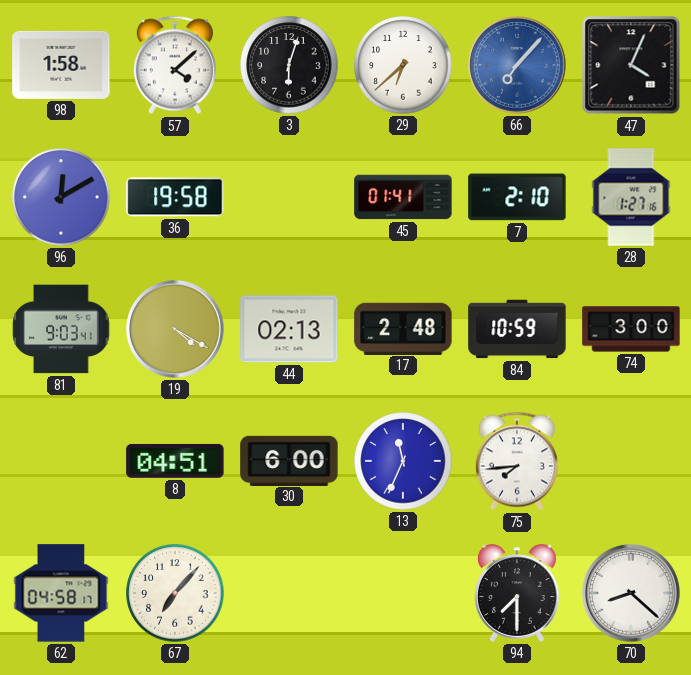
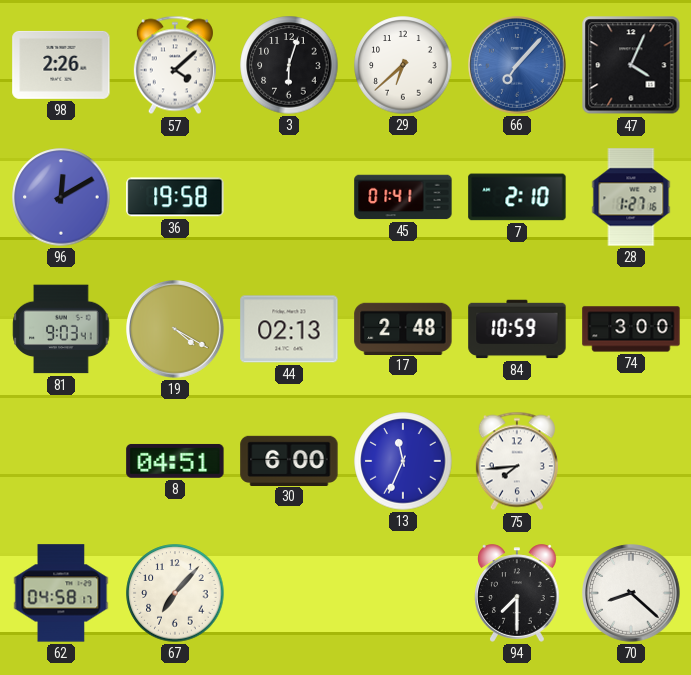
98: 1:58 -> 2:26
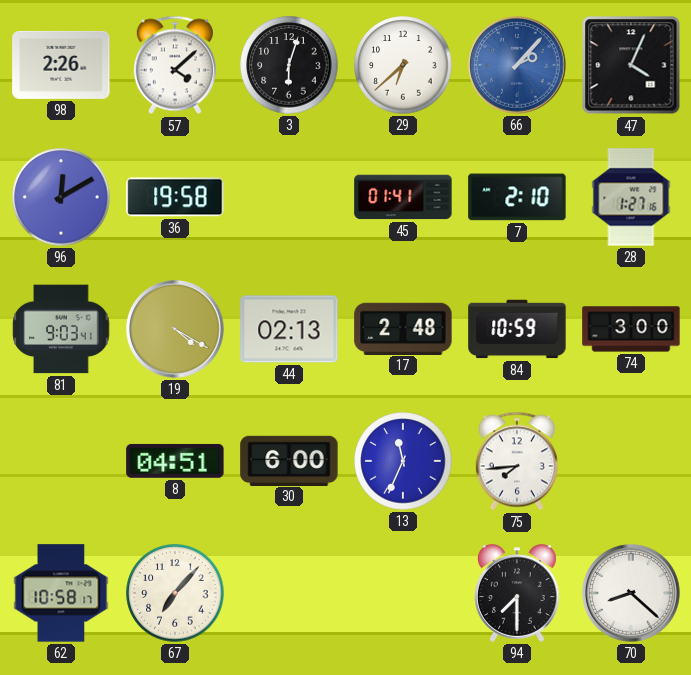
66: 7:07 -> 2:07
62: 04:58 -> 10:58
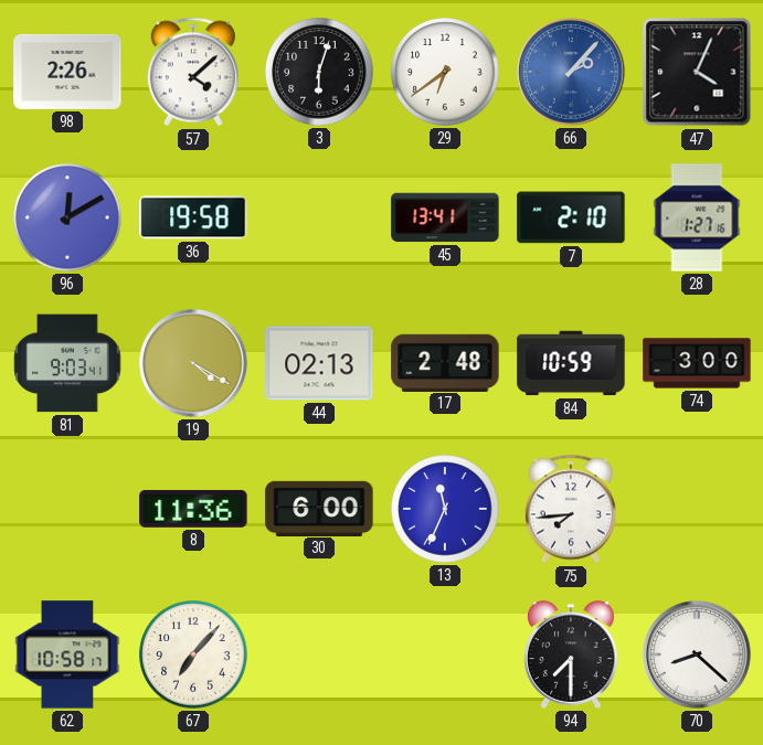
29: 6:38 -> 6:39
45: 01:41 -> 13:41
8: 04:51 -> 11:36
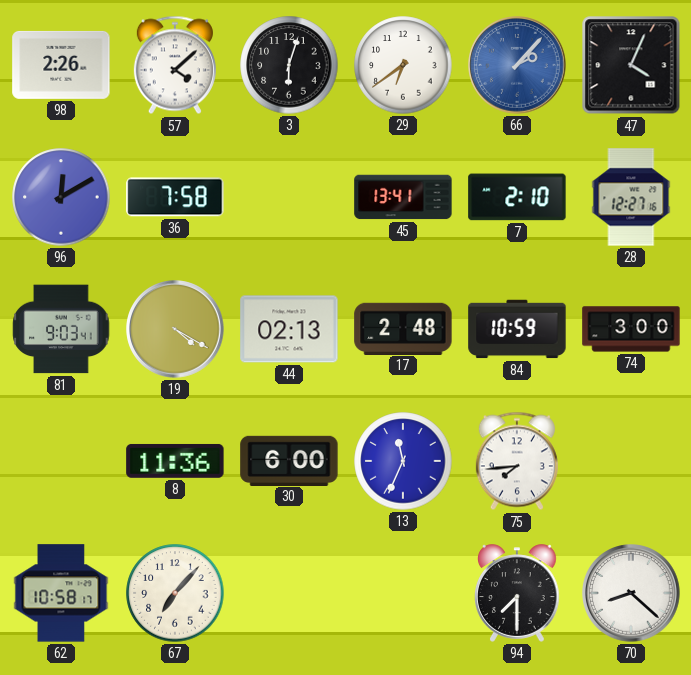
36: 19:58 -> 7:58
28: 1:27 -> 12:27
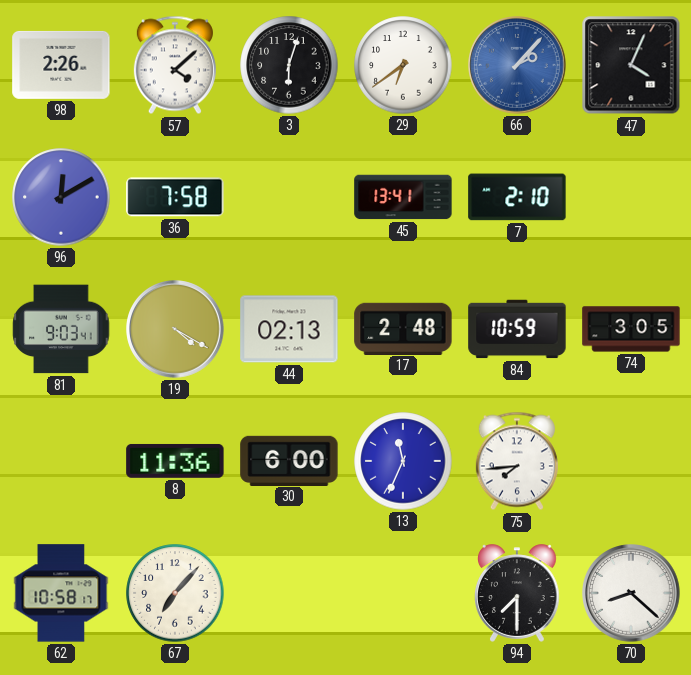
28: 12:27 -> none
74: 3:00 -> 3:05
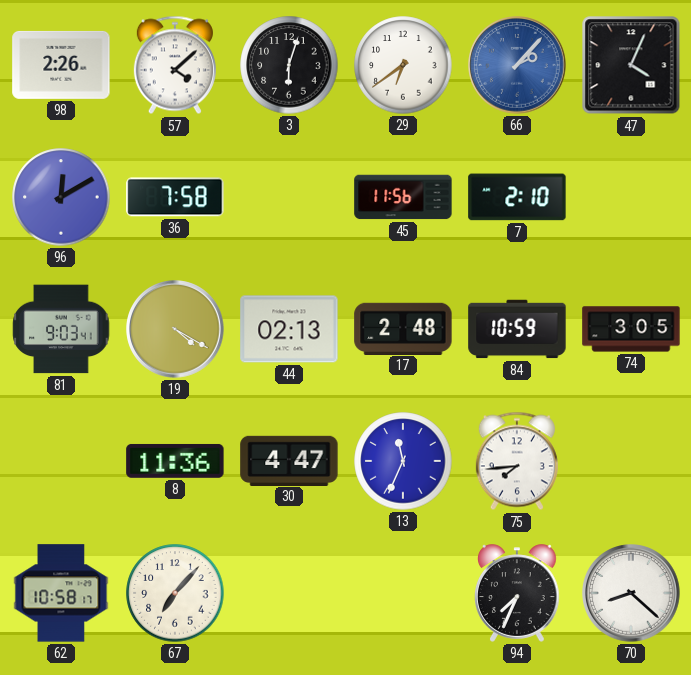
45: 13:41 -> 11:56
30: 6:00 -> 4:47
94: 7:30 -> 7:34
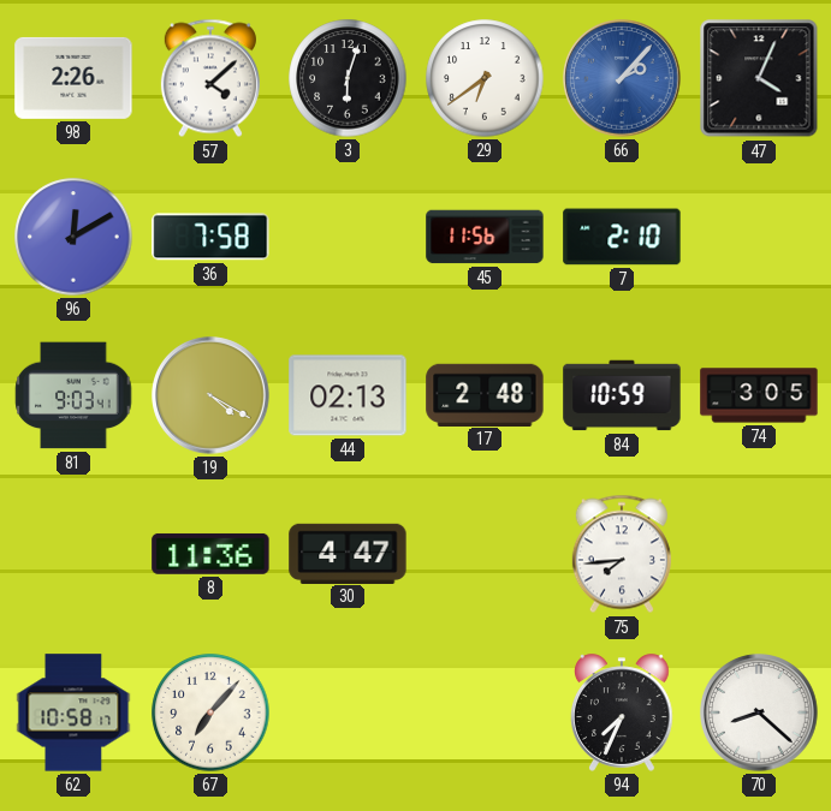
13: 11:34 -> none
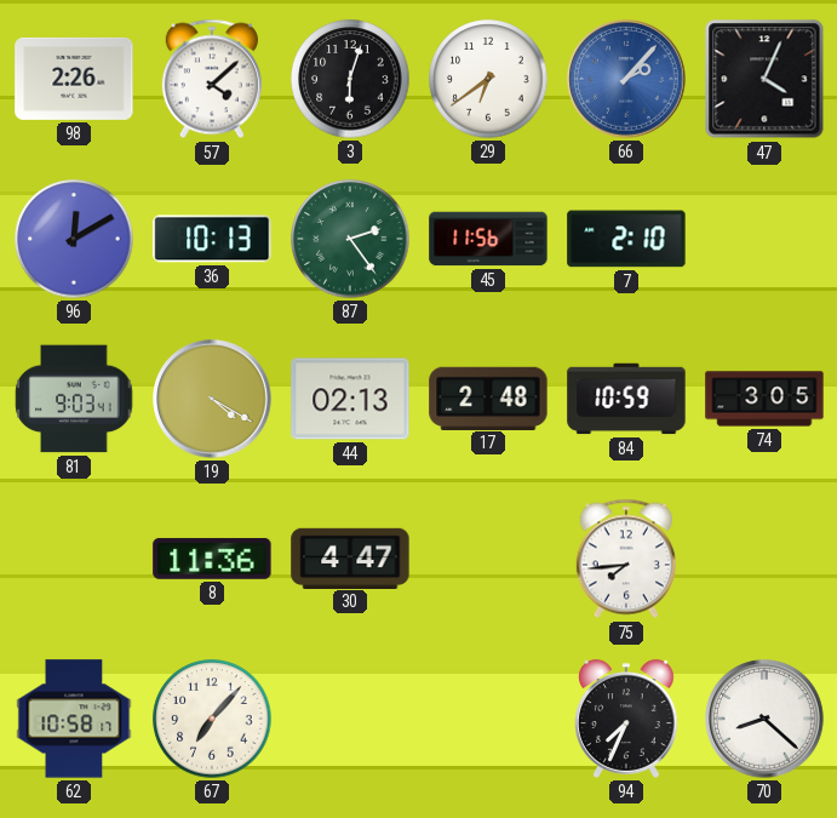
36: 7:58 -> 10:13
87: none -> 2:24
